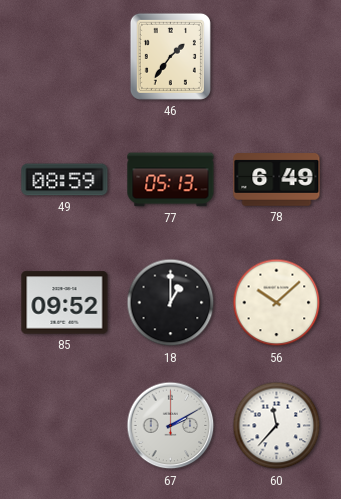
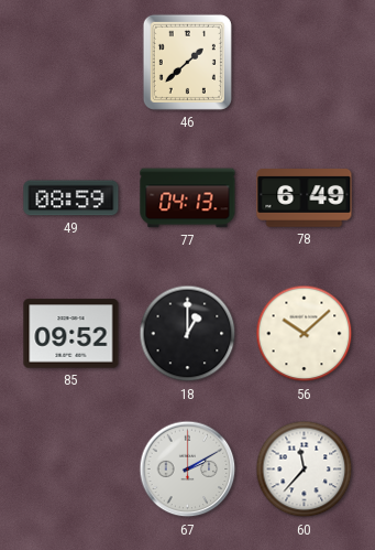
46: 1:36 -> 1:38
77: 05:13 -> 04:13
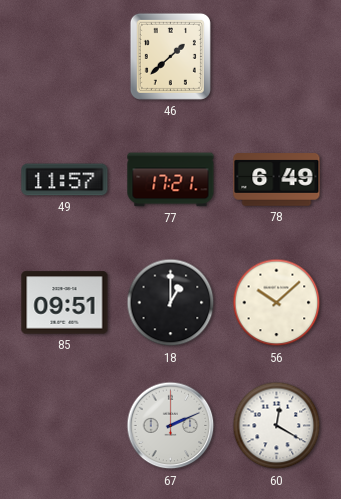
49: 08:59 -> 11:57
77: 04:13 -> 17:21
85: 09:52 -> 09:51
67: 2:10 -> 2:11
60: 11:37 -> 12:20
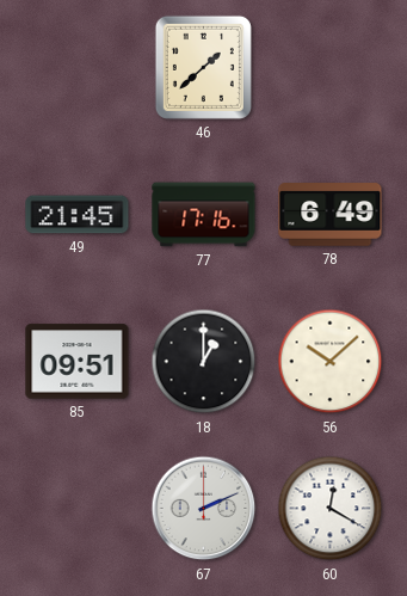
49: 11:57 -> 21:45
77: 17:21 -> 17:16
